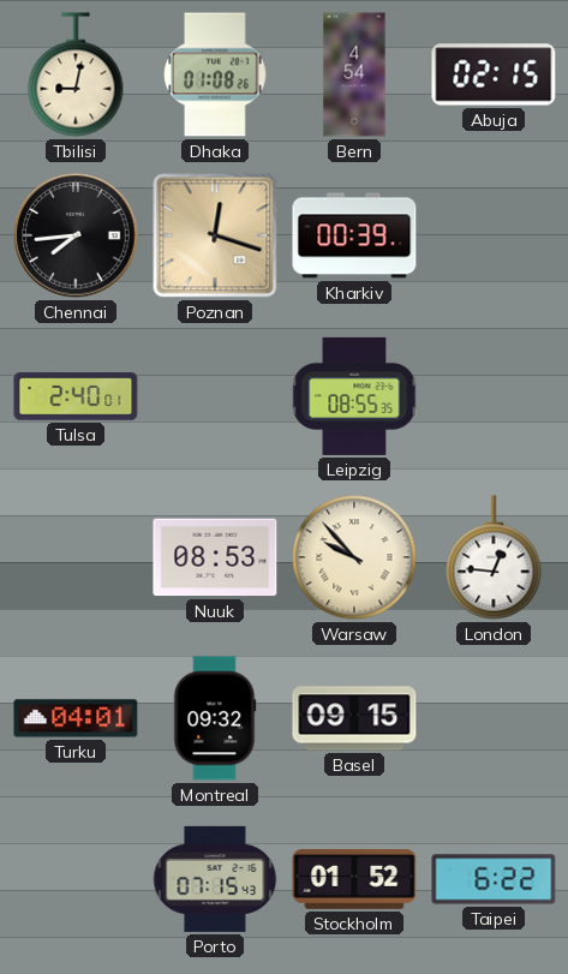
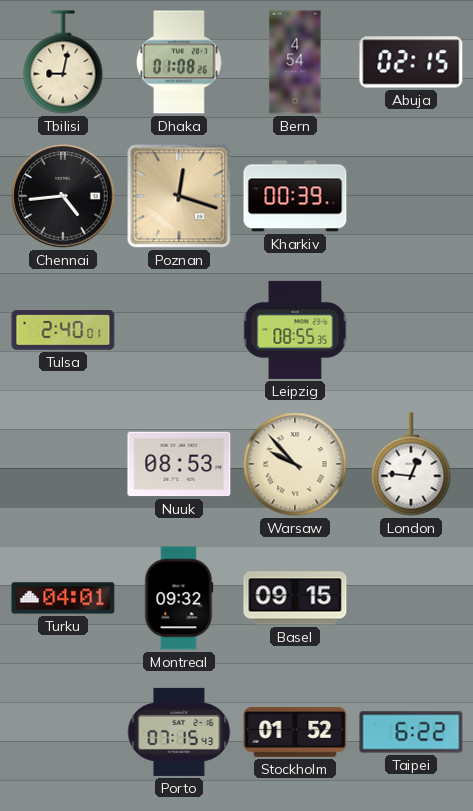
Chennai: 7:44 -> 4:44
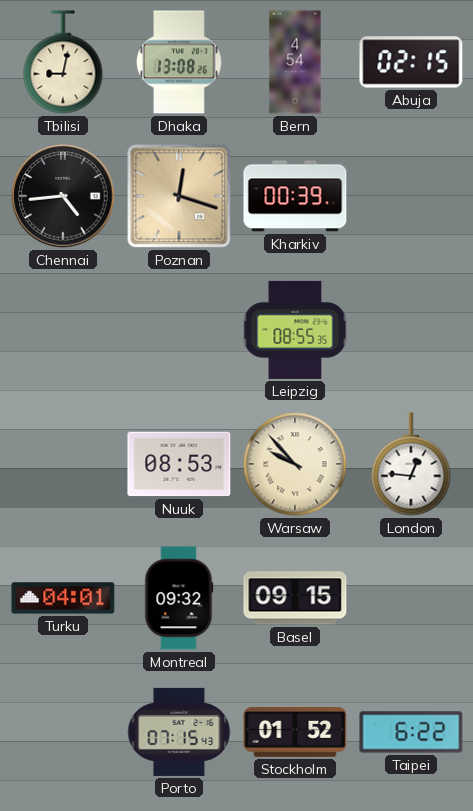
Dhaka: 01:08 -> 13:08
Tulsa: 2:40 -> none
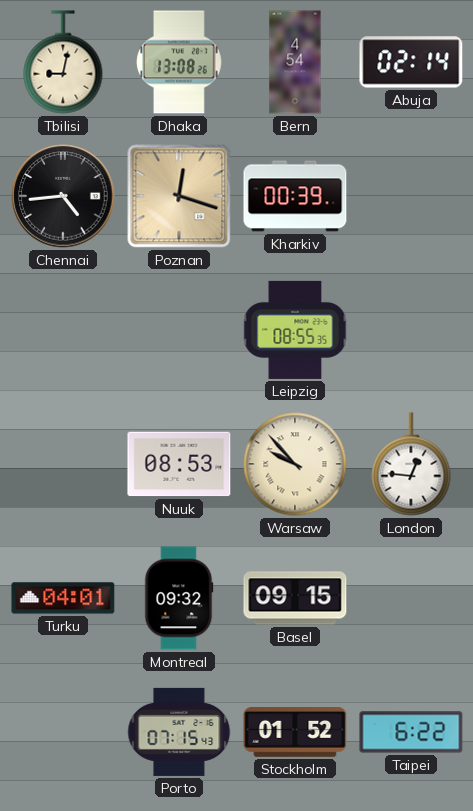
Abuja: 02:15 -> 02:14
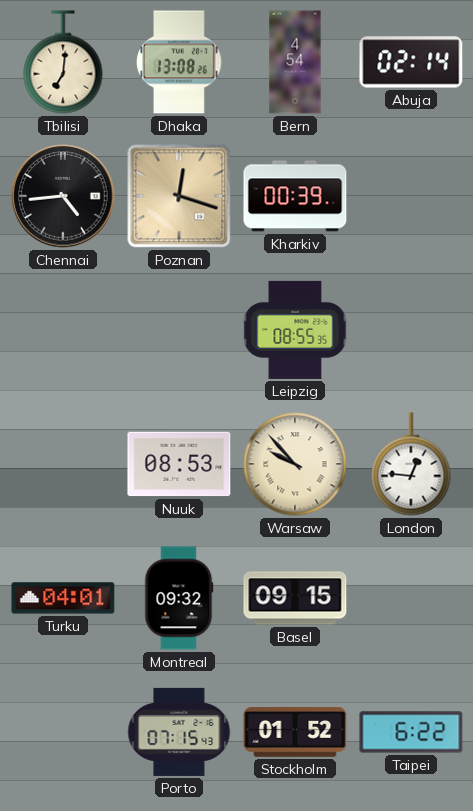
Tbilisi: 9:02 -> 7:01
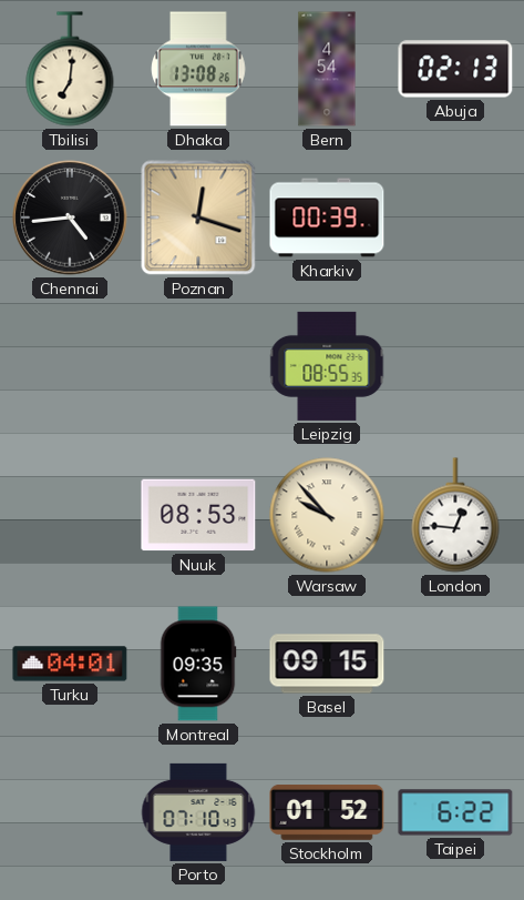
Abuja: 02:14 -> 02:13
Montreal: 09:32 -> 09:35
Porto: 07:15 -> 07:10
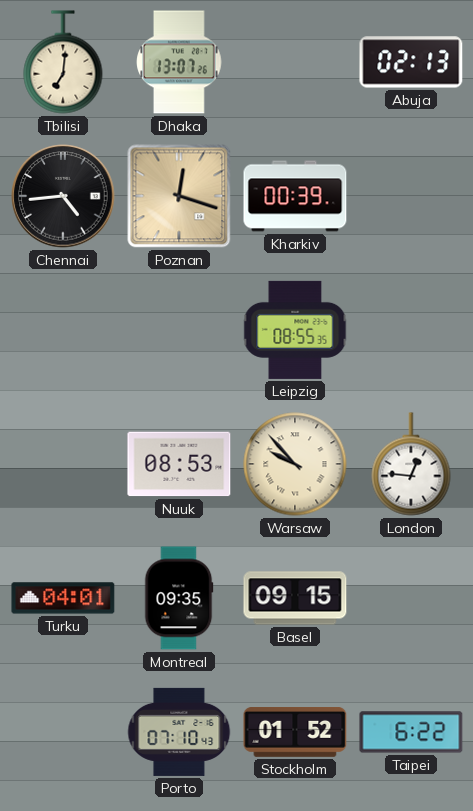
Dhaka: 13:08 -> 13:07
Bern: 4:54 -> none
